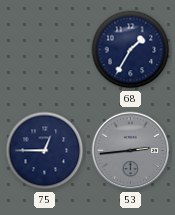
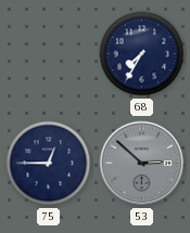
68: 1:35 -> 7:35
53: 2:44 -> 2:52
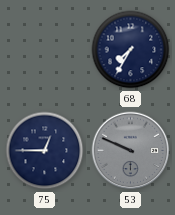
53: 2:52 -> 9:49
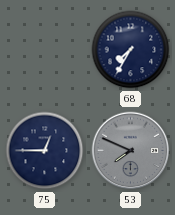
53: 9:49 -> 7:49
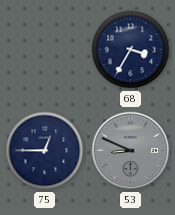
68: 7:35 -> 3:35
53: 7:49 -> 8:49
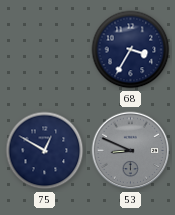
75: 12:45 -> 12:50
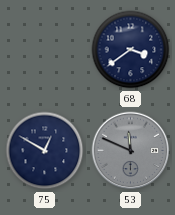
68: 3:35 -> 3:39
53: 8:49 -> 11:49
